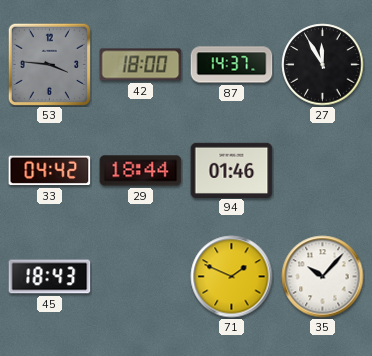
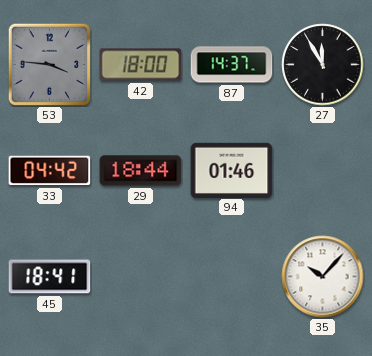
45: 18:43 -> 18:41
71: 1:49 -> none
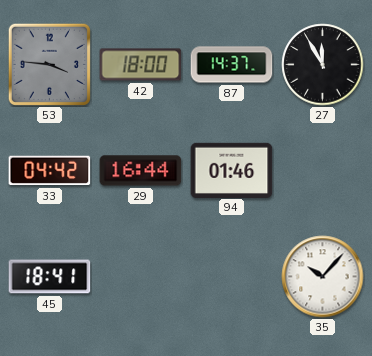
29: 18:44 -> 16:44
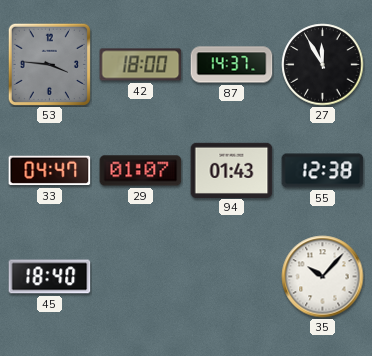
33: 04:42 -> 04:47
29: 16:44 -> 01:07
94: 01:46 -> 01:43
55: none -> 12:38
45: 18:41 -> 18:40
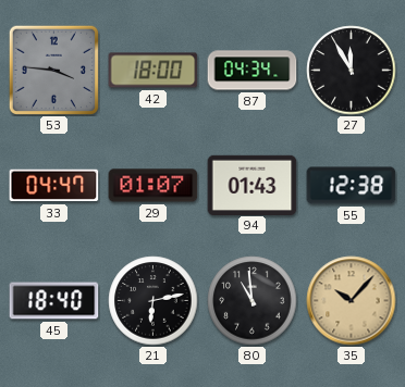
87: 14:37 -> 04:34
21: none -> 6:13
80: none -> 10:59
35 dial: white -> champagne
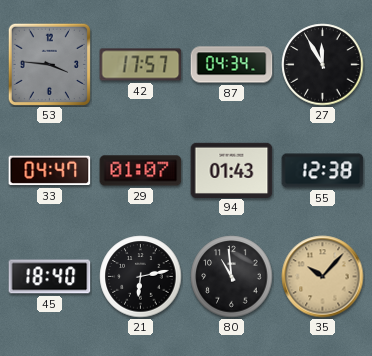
42: 18:00 -> 17:57
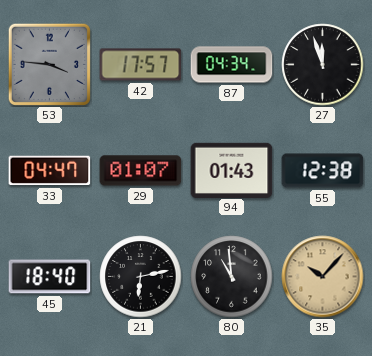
27: 11:55 -> 11:57
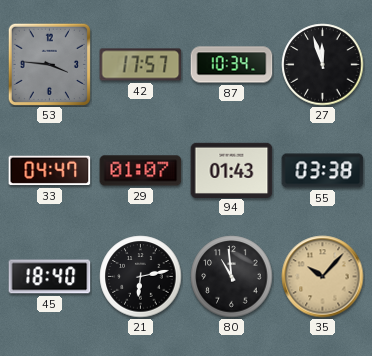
87: 04:34 -> 10:34
55: 12:38 -> 03:38
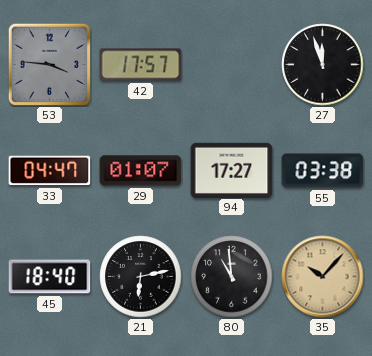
87: 10:34 -> none
94: 01:43 -> 17:27
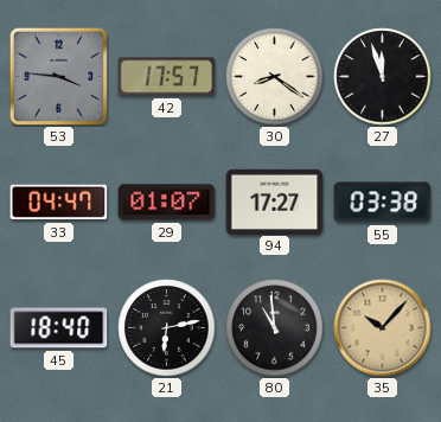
30: none -> 8:21
